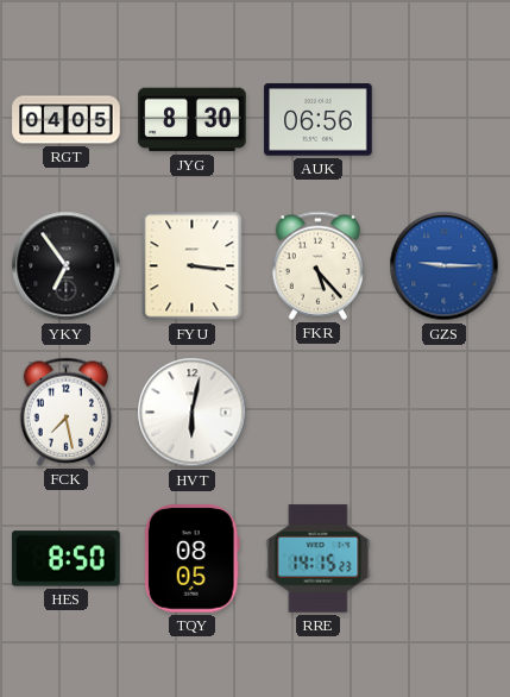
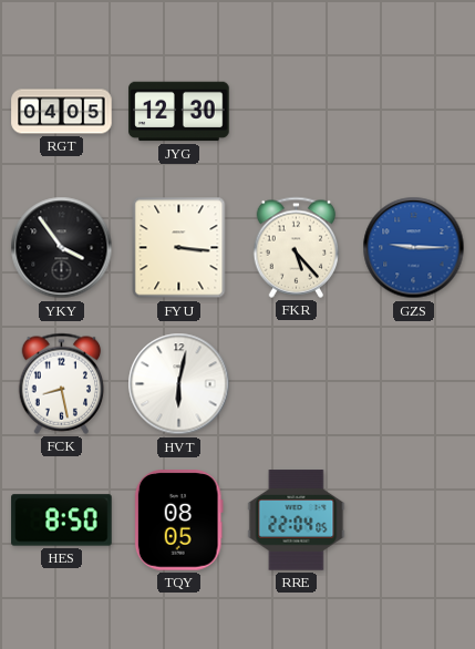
JYG: 8:30 -> 12:30
AUK: 06:56 -> none
YKY: 6:54 -> 3:54
FCK: 7:28 -> 8:28
RRE: 14:15 -> 22:04
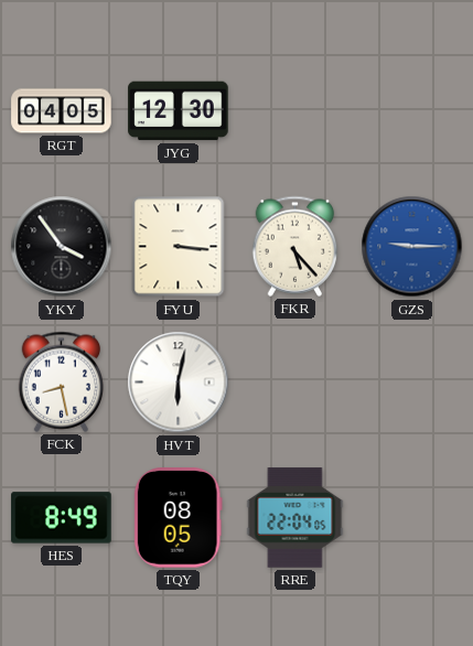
HES: 8:50 -> 8:49
